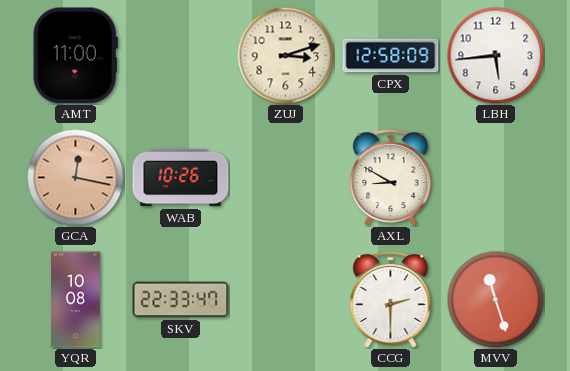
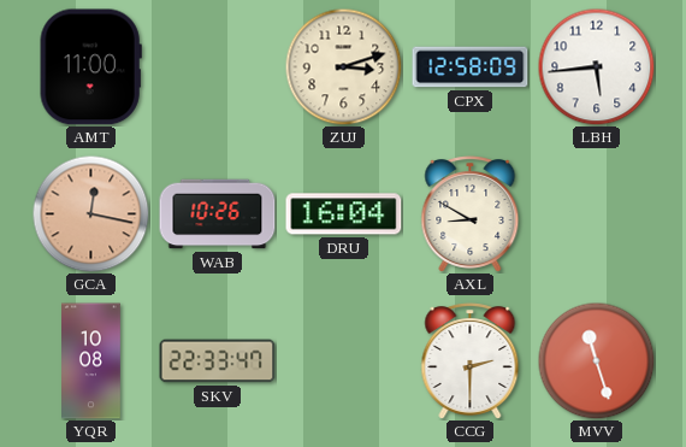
DRU: none -> 16:04
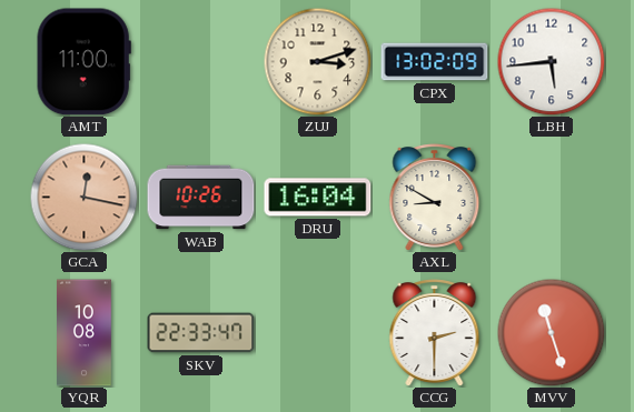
CPX: 12:58 -> 13:02
